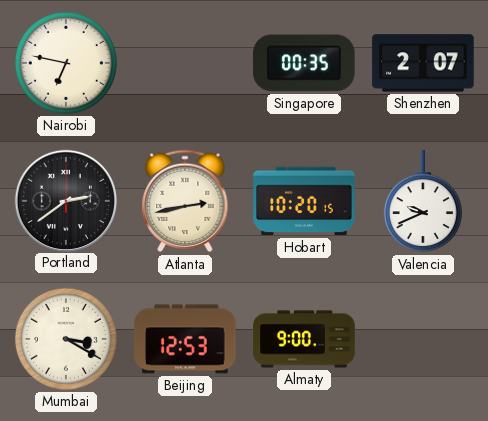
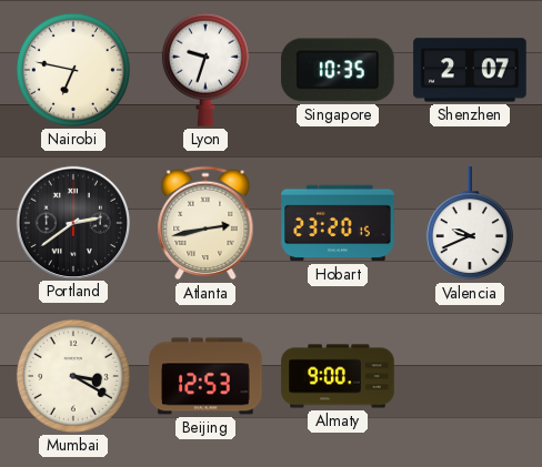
Lyon: none -> 9:33
Singapore: 00:35 -> 10:35
Hobart: 10:20 -> 23:20
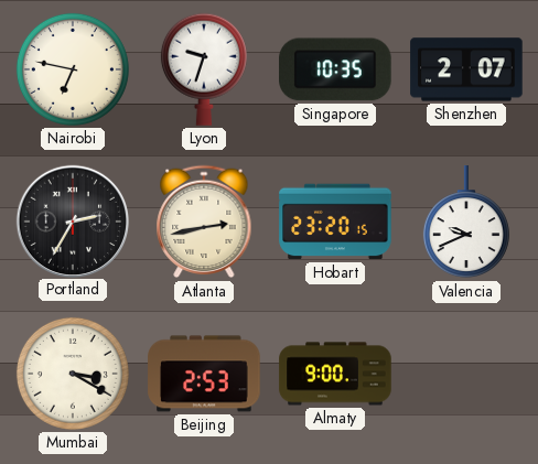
Portland: 2:39 -> 2:35
Beijing: 12:53 -> 2:53
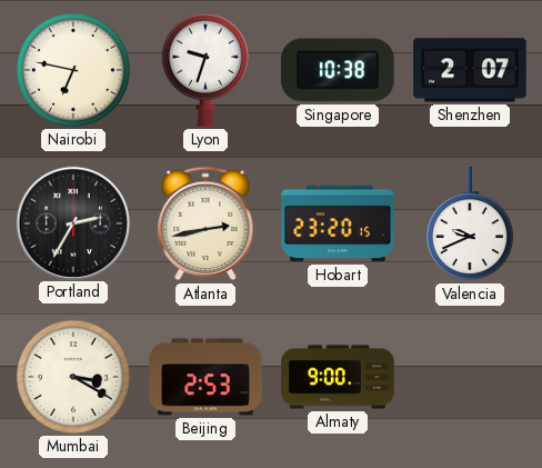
Singapore: 10:35 -> 10:38
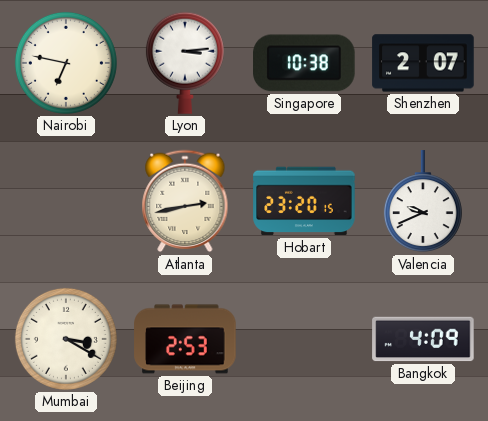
Lyon: 9:33 -> 3:14
Portland: 2:35 -> none
Almaty: 9:00 -> none
Bangkok: none -> 4:09
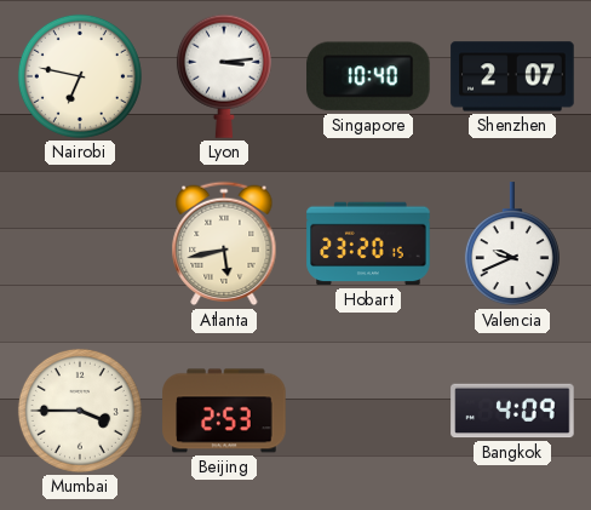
Singapore: 10:38 -> 10:40
Atlanta: 2:43 -> 5:43
Mumbai: 3:20 -> 3:45
